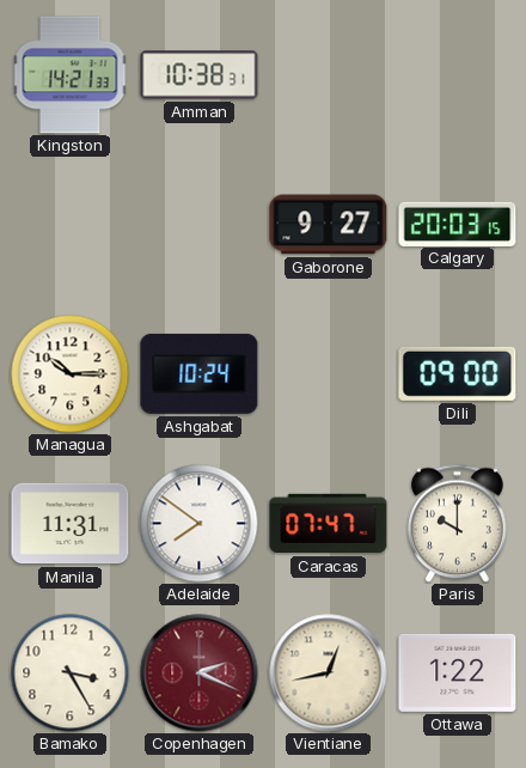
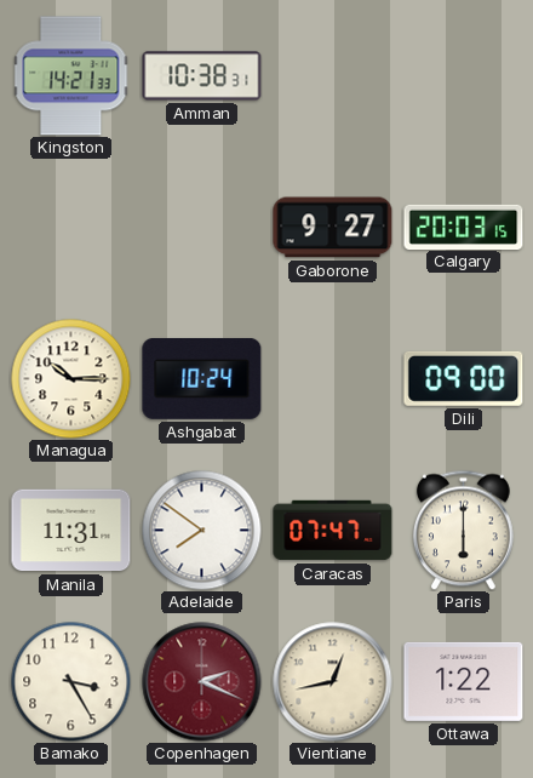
Paris: 10:00 -> 6:00
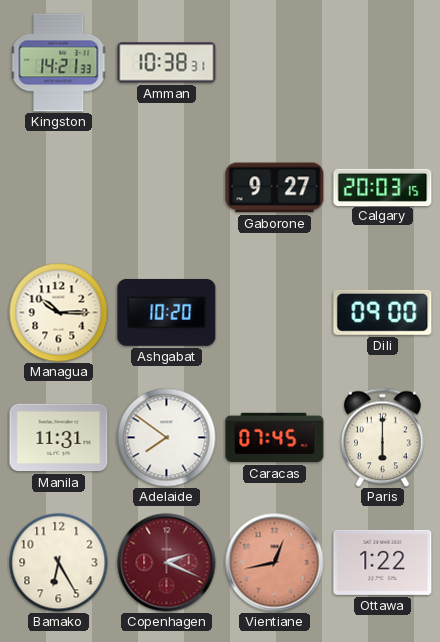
Ashgabat: 10:24 -> 10:20
Caracas: 07:47 -> 07:45
Bamako: 3:25 -> 6:25
Vientiane dial: cream -> salmon
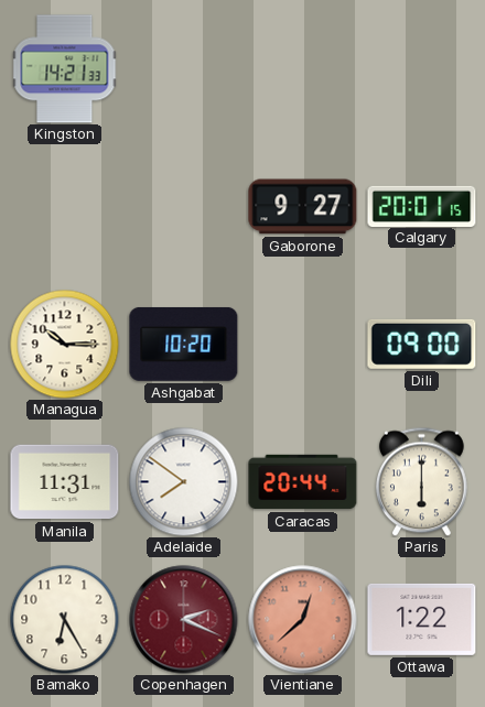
Amman: 10:38 -> none
Calgary: 20:03 -> 20:01
Caracas: 07:45 -> 20:44
Vientiane: 12:43 -> 12:38
